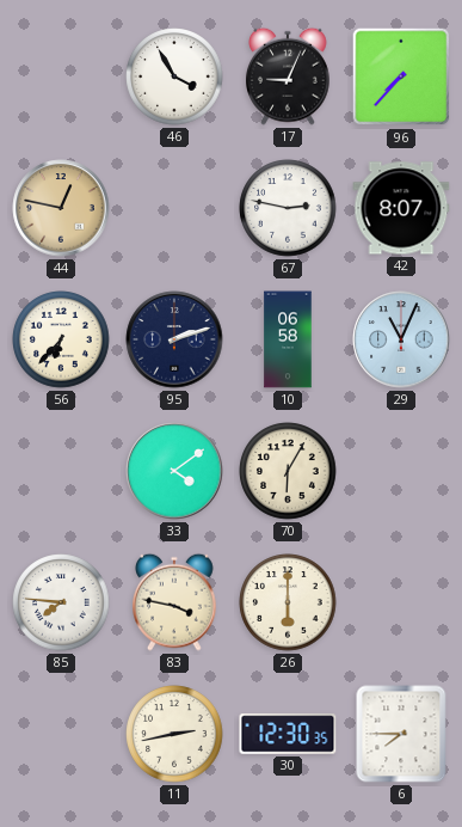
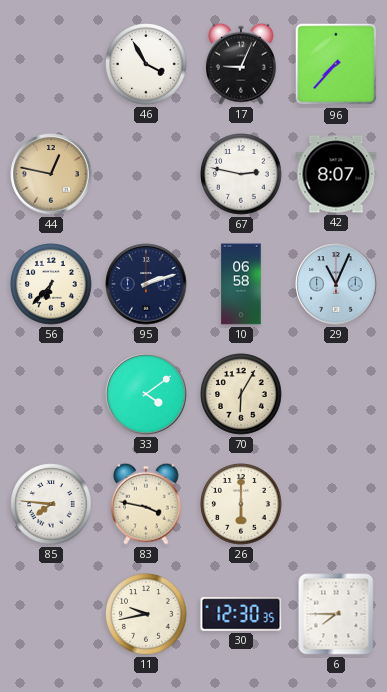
11: 2:43 -> 9:43
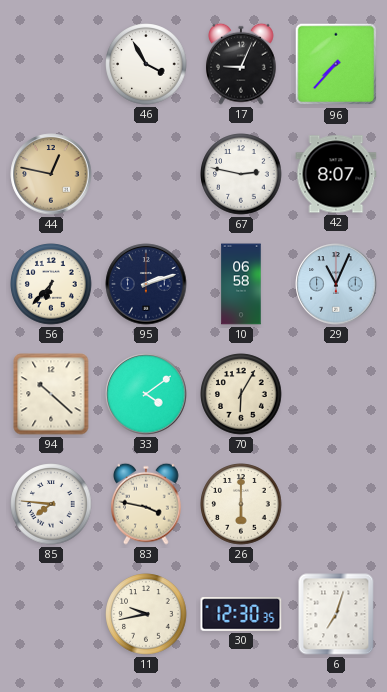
94: none -> 10:22
6: 7:45 -> 7:03
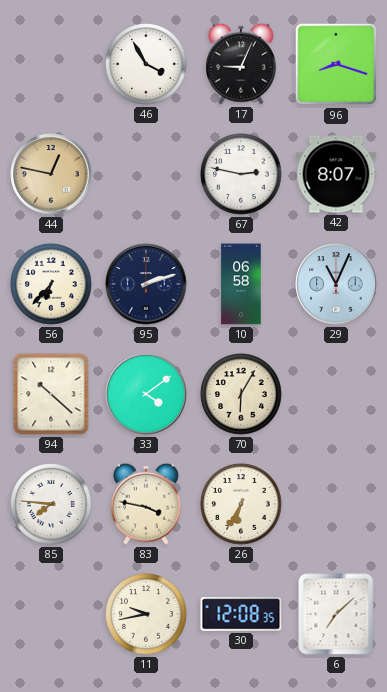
96: 7:37 -> 8:18
26: 6:00 -> 6:35
30: 12:30 -> 12:08
6: 7:03 -> 7:08
